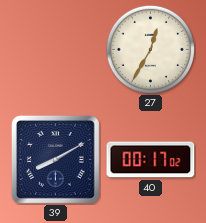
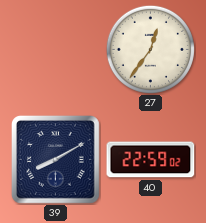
27: 12:35 -> 12:36
40: 00:17 -> 22:59
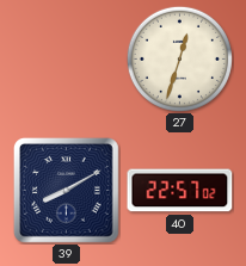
27: 12:36 -> 12:33
40: 22:59 -> 22:57
